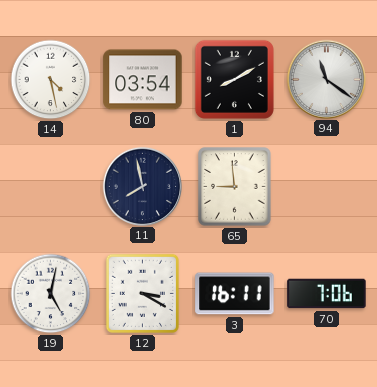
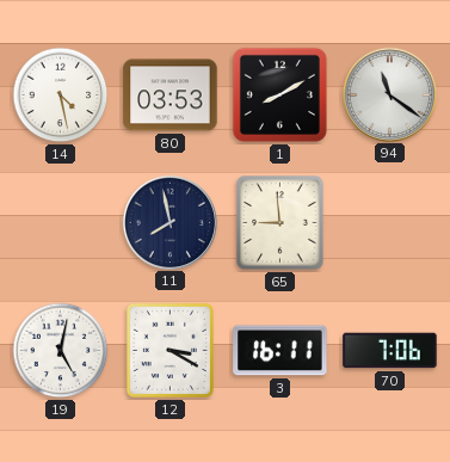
80: 03:54 -> 03:53
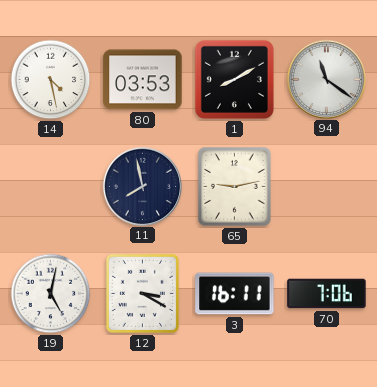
65: 8:59 -> 9:13
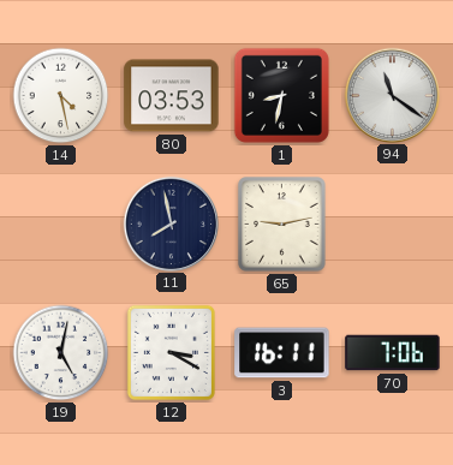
1: 8:10 -> 8:32
